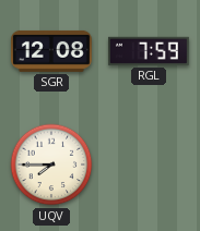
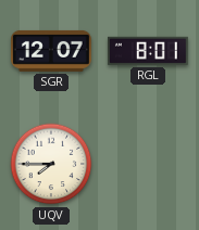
SGR: 12:08 -> 12:07
RGL: 7:59 -> 8:01
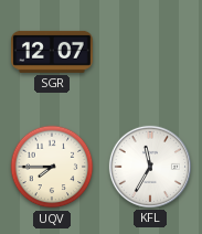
RGL: 8:01 -> none
KFL: none -> 11:35
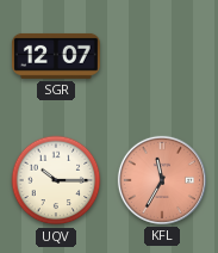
UQV: 7:45 -> 10:15
KFL dial: white -> salmon
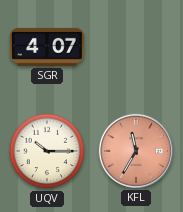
SGR: 12:07 -> 4:07
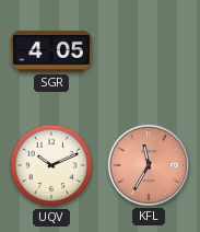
SGR: 4:07 -> 4:05
UQV: 10:15 -> 10:11
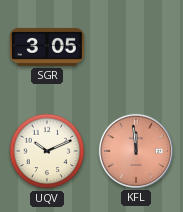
SGR: 4:05 -> 3:05
KFL: 11:35 -> 11:59
